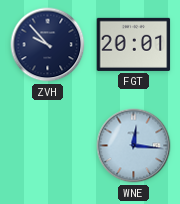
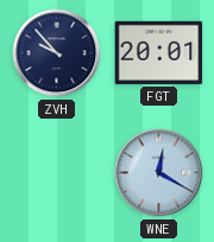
WNE: 12:16 -> 12:20
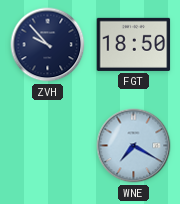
FGT: 20:01 -> 18:50
WNE: 12:20 -> 7:20
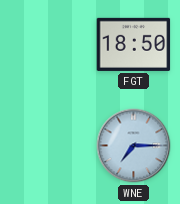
ZVH: 9:53 -> none
WNE: 7:20 -> 7:15
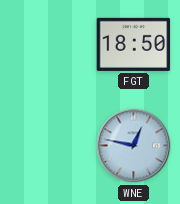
WNE: 7:15 -> 12:47
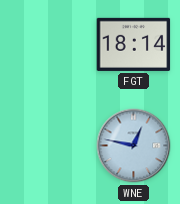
FGT: 18:50 -> 18:14
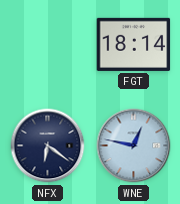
NFX: none -> 6:21
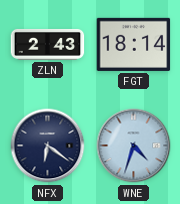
ZLN: none -> 2:43
WNE: 12:47 -> 4:33
